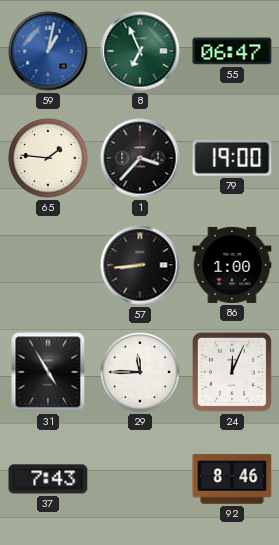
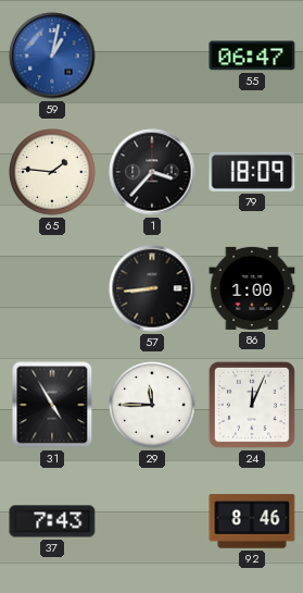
8: 6:56 -> none
79: 19:00 -> 18:09
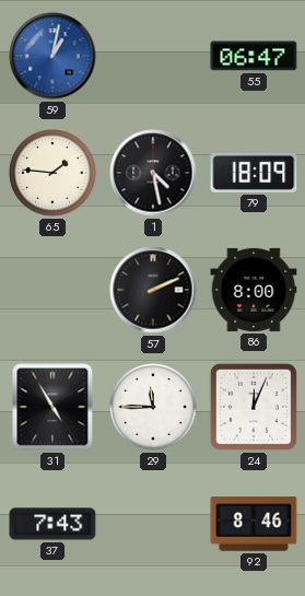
1: 3:37 -> 4:28
57: 8:44 -> 2:11
86: 1:00 -> 8:00
